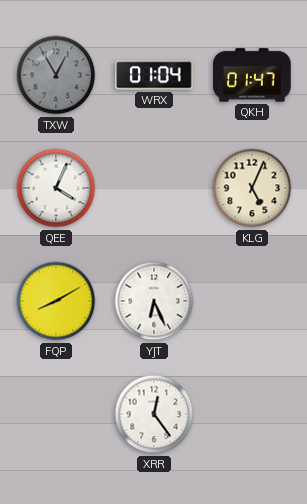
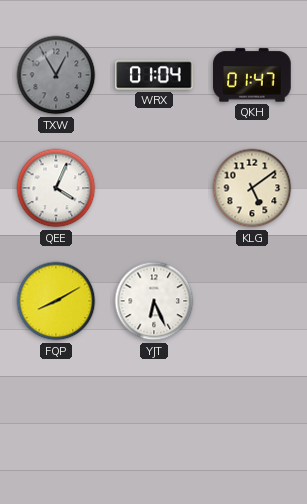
KLG: 5:04 -> 5:09
XRR: 12:24 -> none
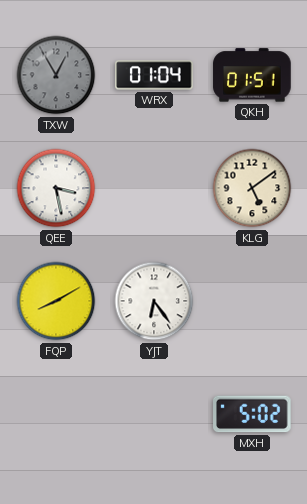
QKH: 01:47 -> 01:51
QEE: 4:04 -> 3:28
YJT: 6:26 -> 6:24
MXH: none -> 5:02
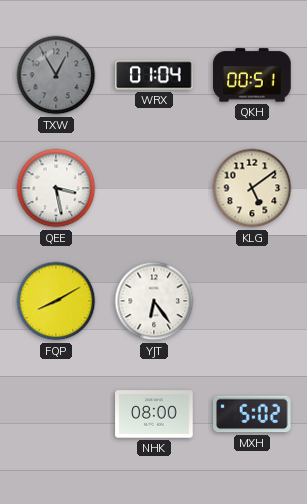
QKH: 01:51 -> 00:51
NHK: none -> 08:00
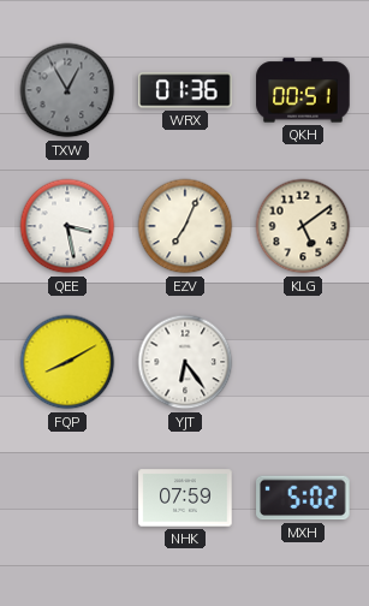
WRX: 01:04 -> 01:36
EZV: none -> 7:04
NHK: 08:00 -> 07:59
